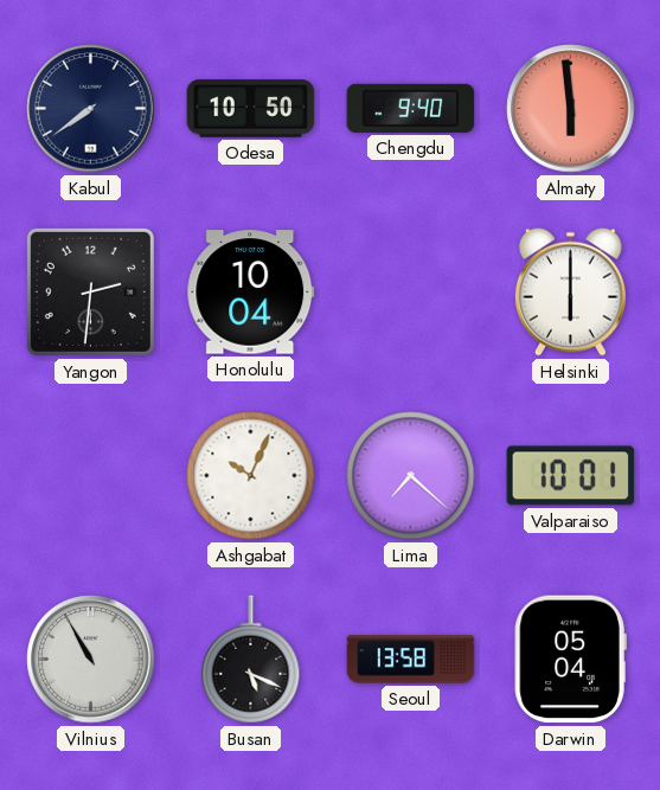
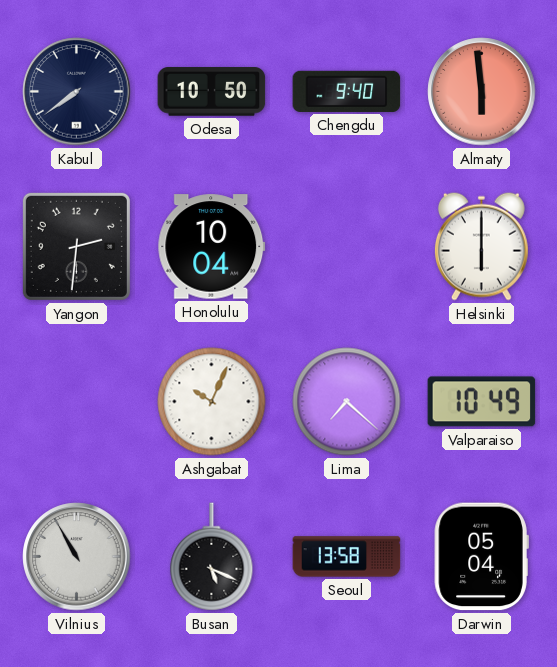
Valparaiso: 10:01 -> 10:49
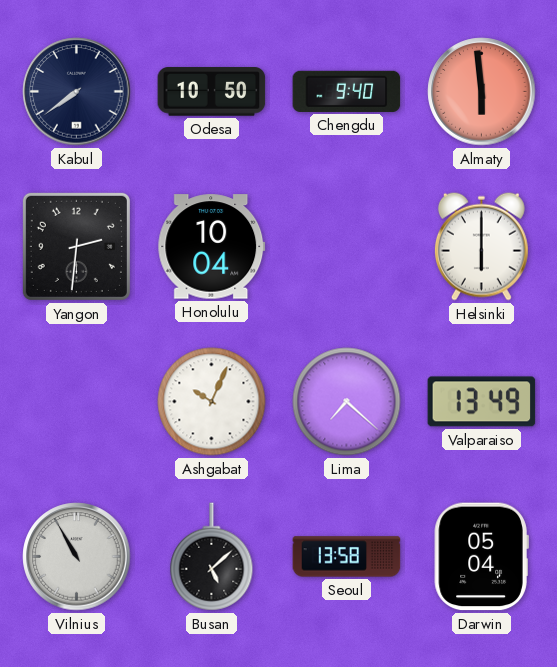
Valparaiso: 10:49 -> 13:49
Busan: 5:19 -> 5:08
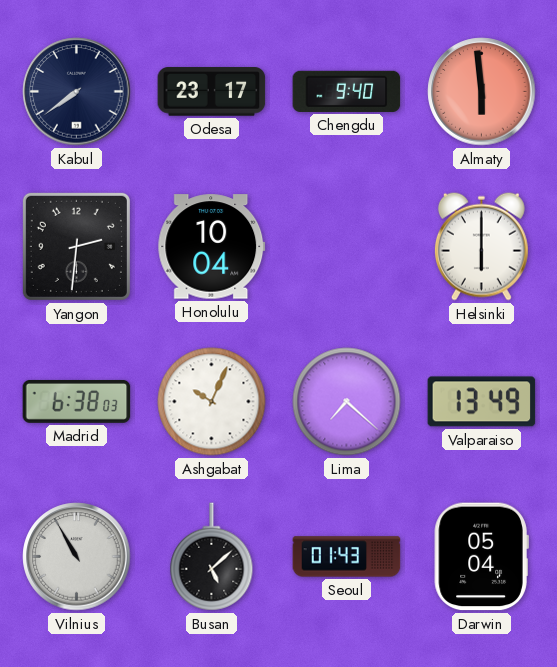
Odesa: 10:50 -> 23:17
Madrid: none -> 6:38
Seoul: 13:58 -> 01:43
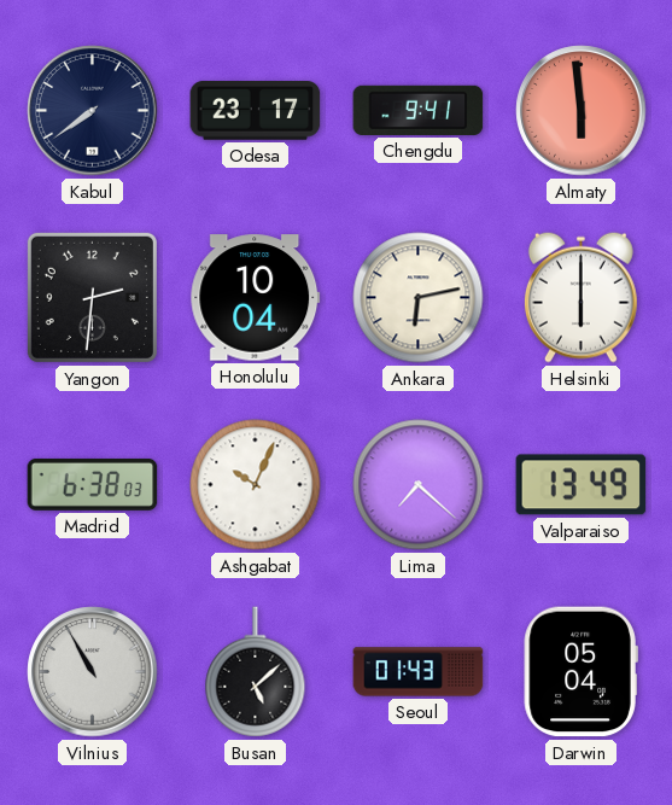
Chengdu: 9:40 -> 9:41
Ankara: none -> 6:13
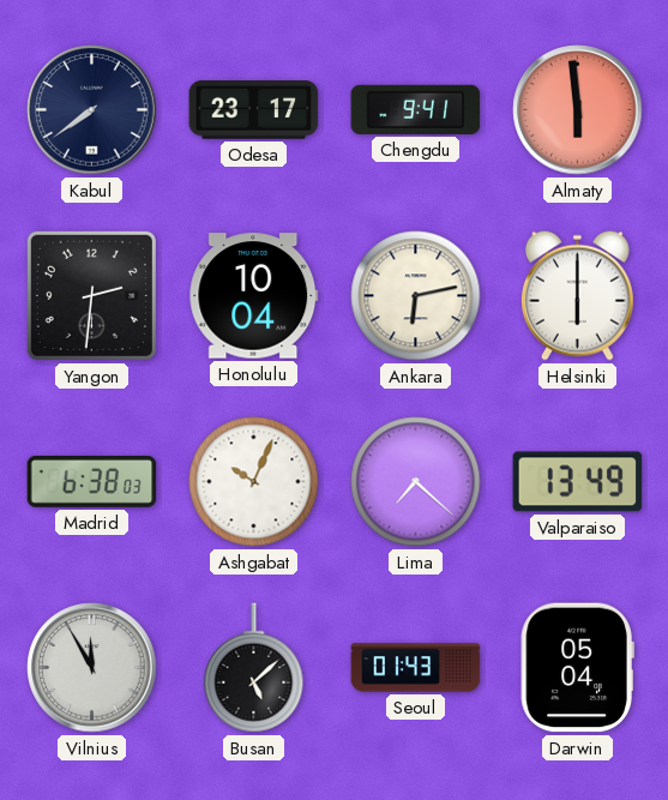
Vilnius: 10:55 -> 11:55
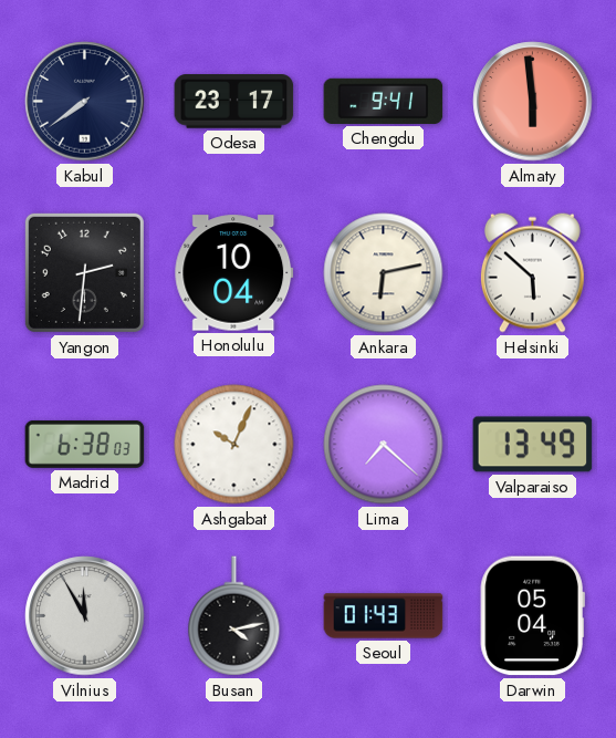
Helsinki: 6:00 -> 5:52
Busan: 5:08 -> 4:13
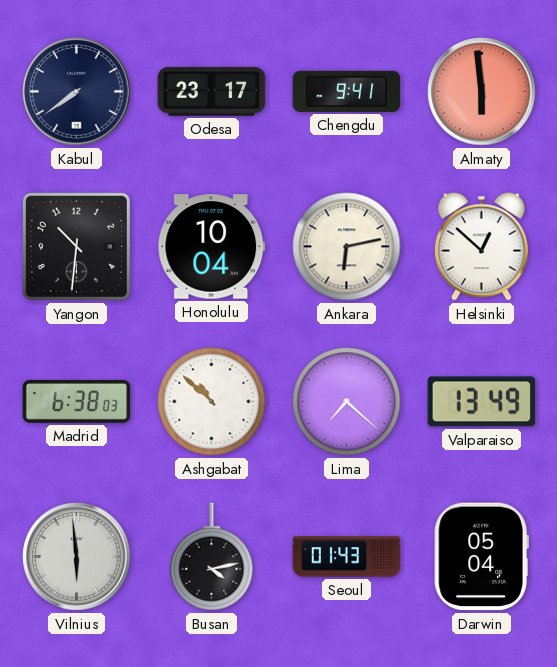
Yangon: 2:31 -> 10:31
Helsinki: 5:52 -> 12:52
Ashgabat: 10:04 -> 10:52
Vilnius: 11:55 -> 5:59
